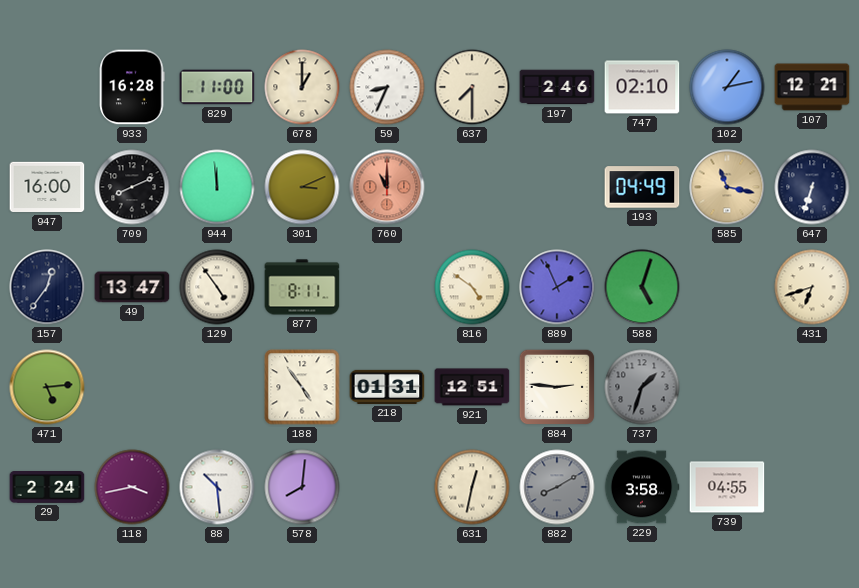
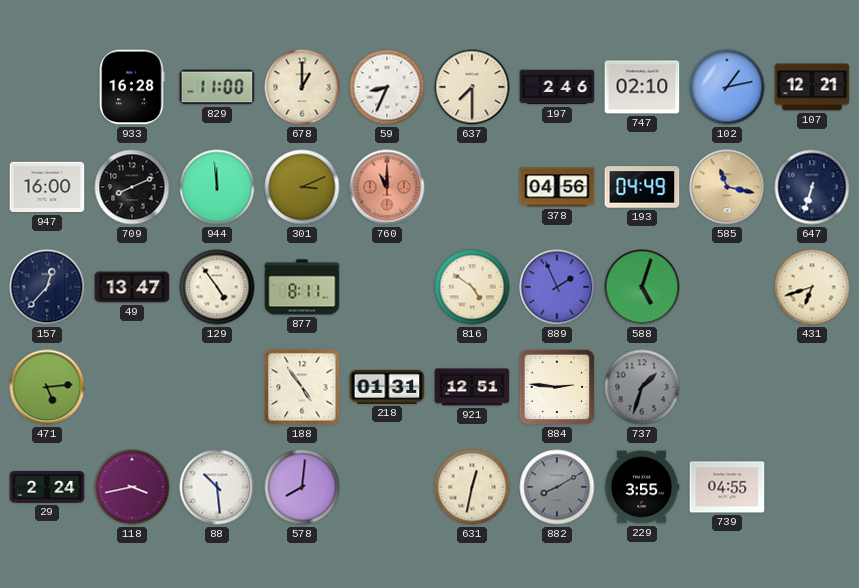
378: none -> 04:56
157: 12:36 -> 12:37
229: 3:58 -> 3:55
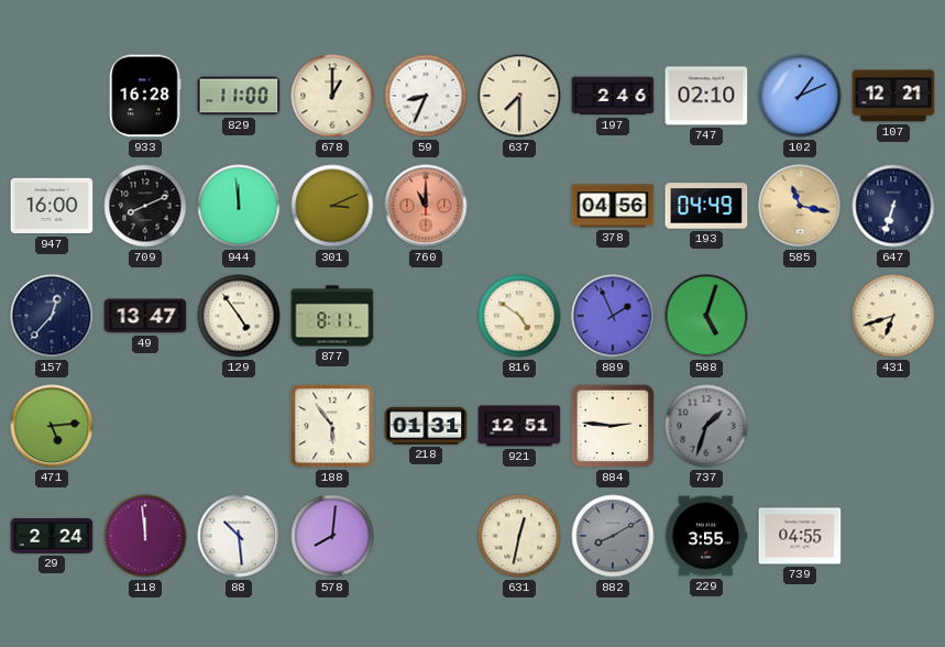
102: 1:13 -> 1:11
188: 4:54 -> 5:54
118: 3:43 -> 11:59
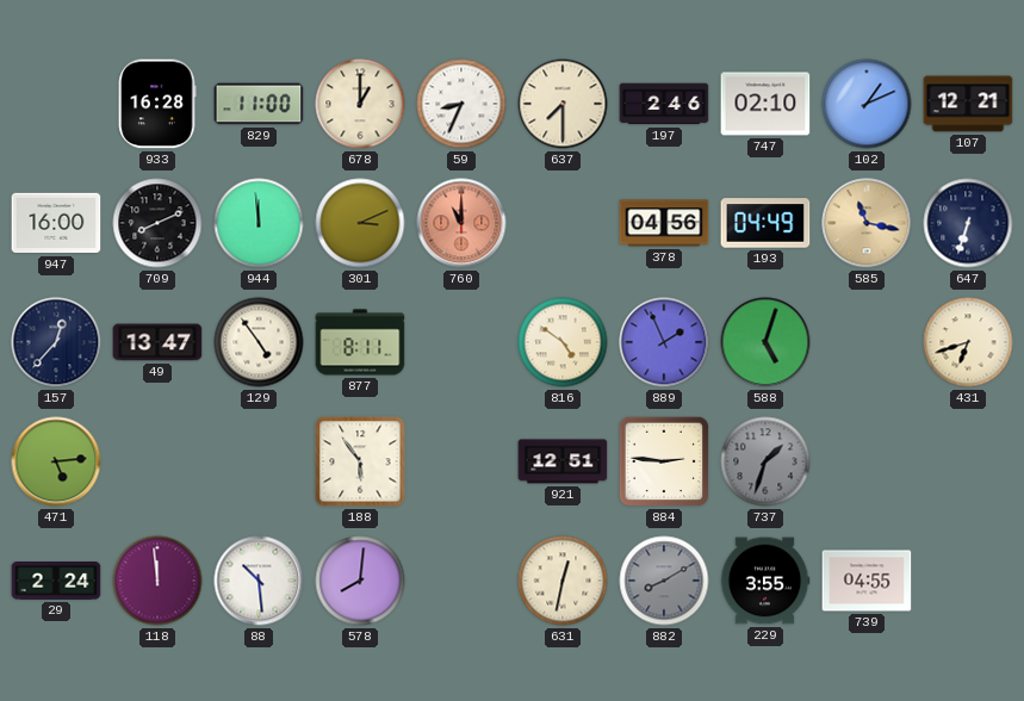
218: 01:31 -> none
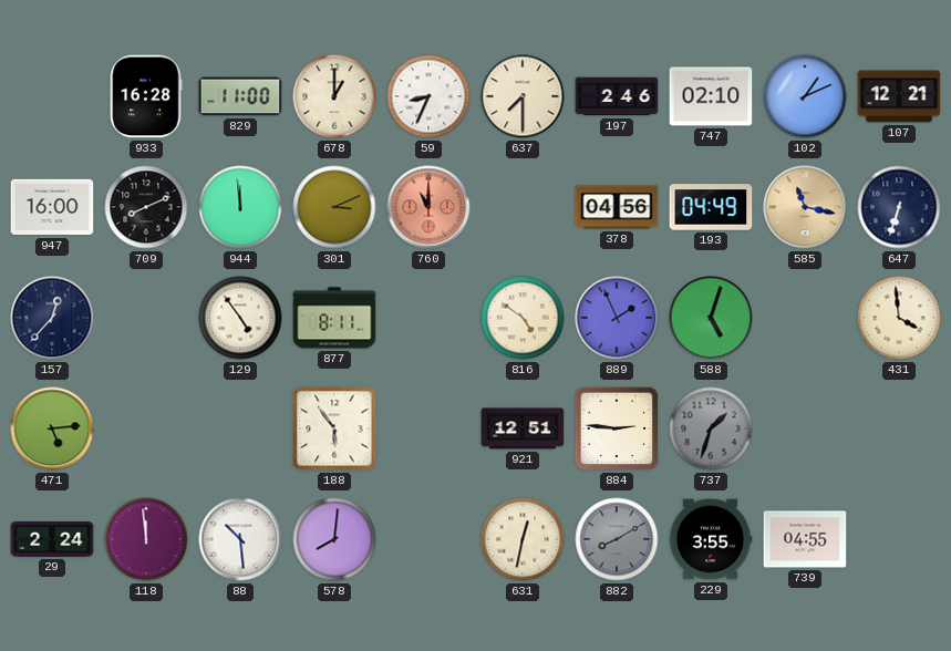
49: 13:47 -> none
431: 6:42 -> 3:59
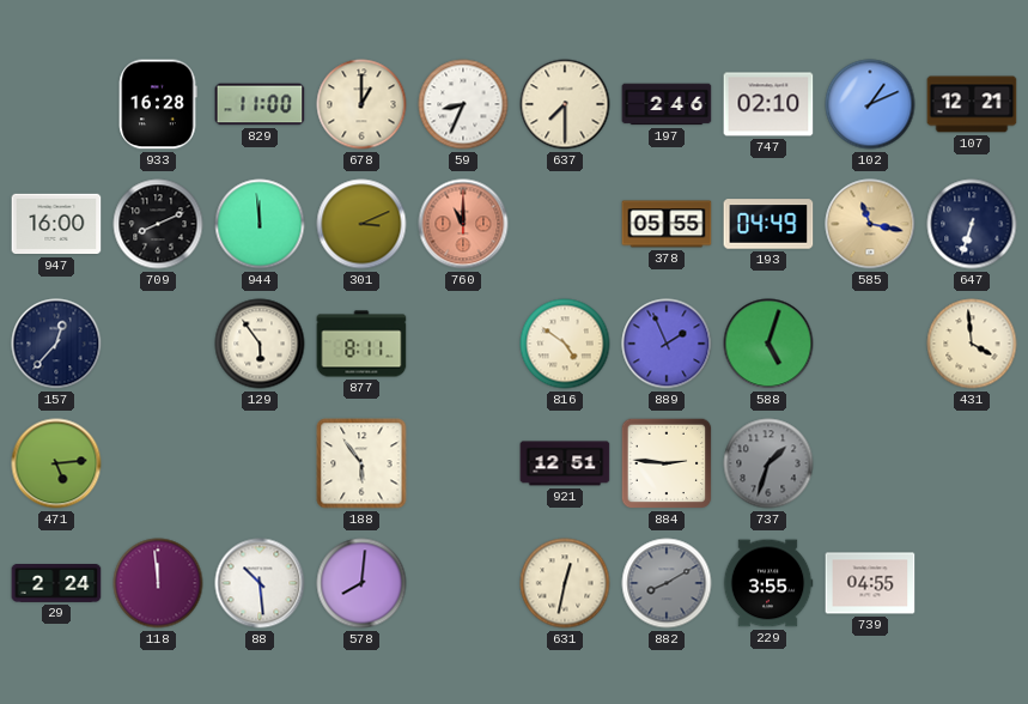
378: 04:56 -> 05:55
129: 4:54 -> 5:54
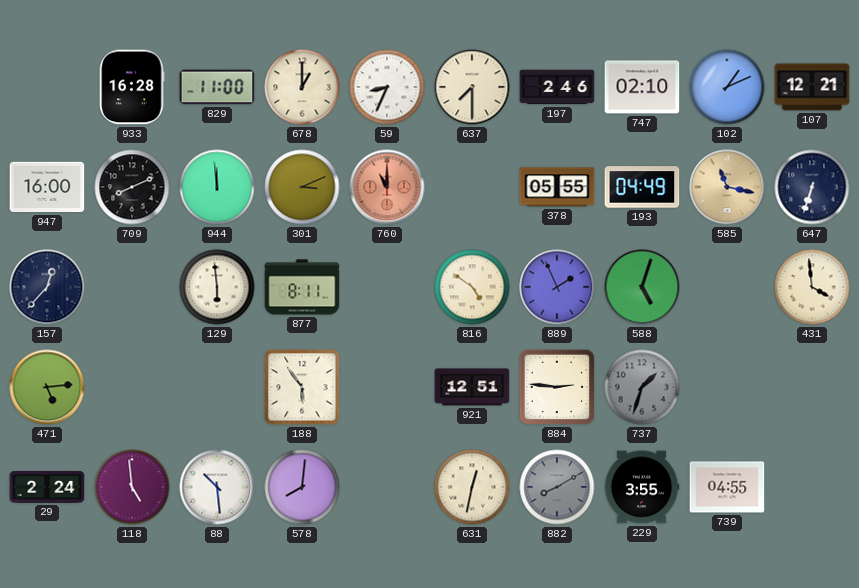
129: 5:54 -> 5:59
118: 11:59 -> 4:59
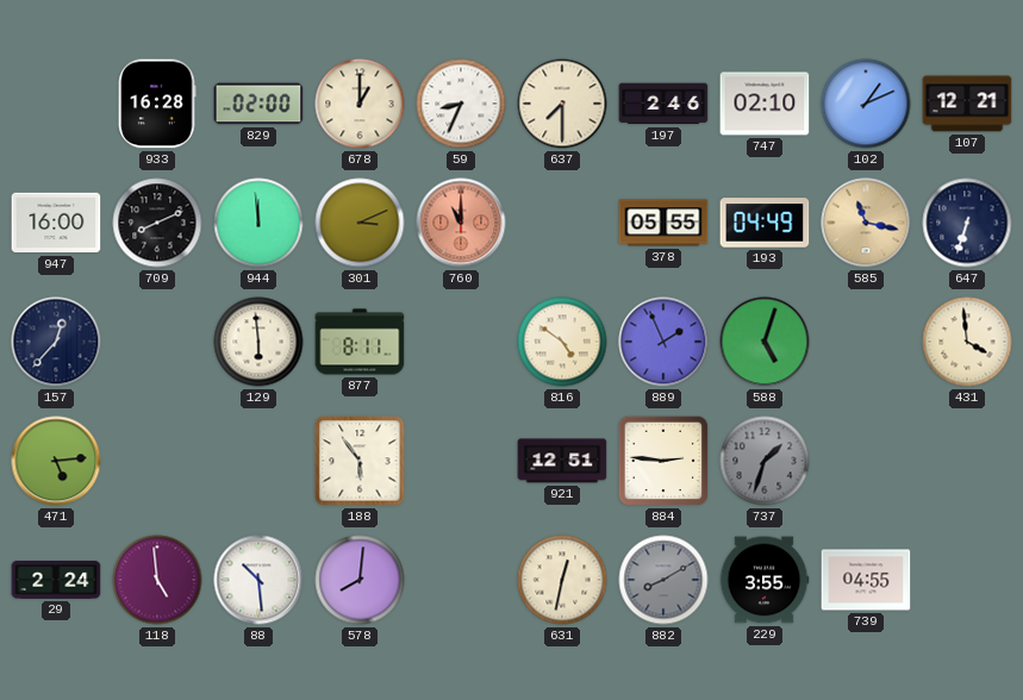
829: 11:00 -> 02:00
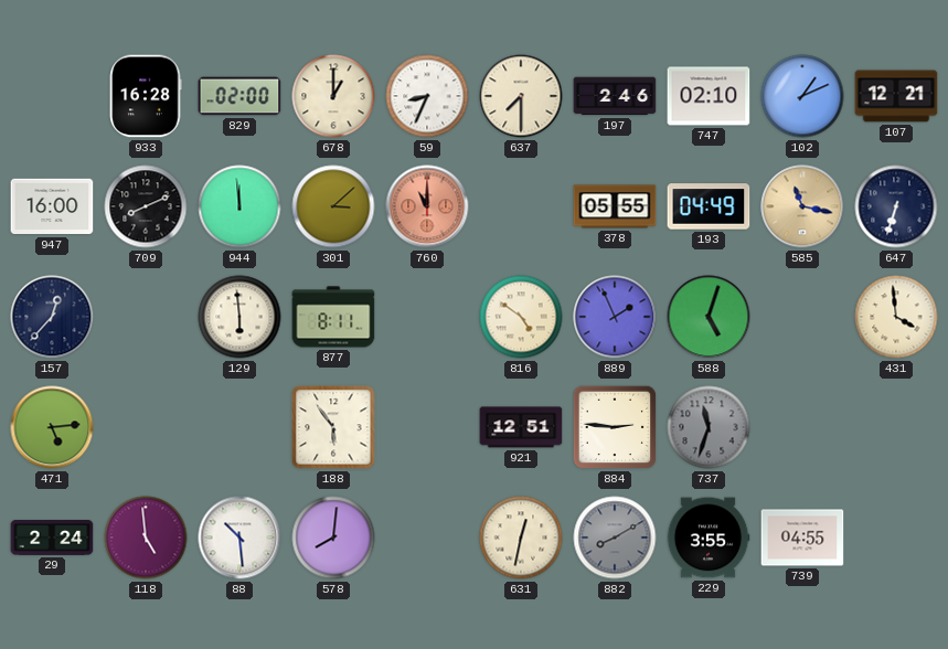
301: 3:11 -> 3:08
737: 1:33 -> 11:33
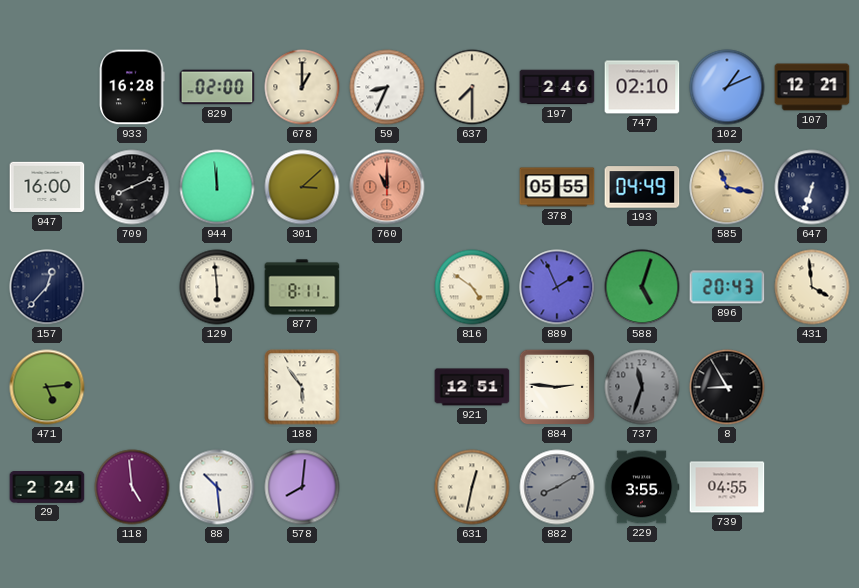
896: none -> 20:43
8: none -> 8:55
